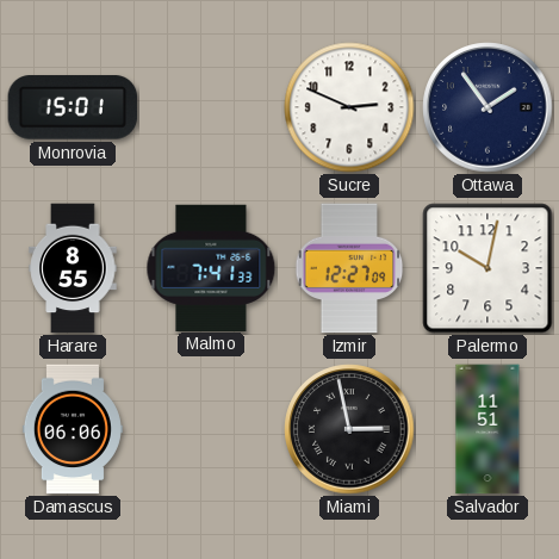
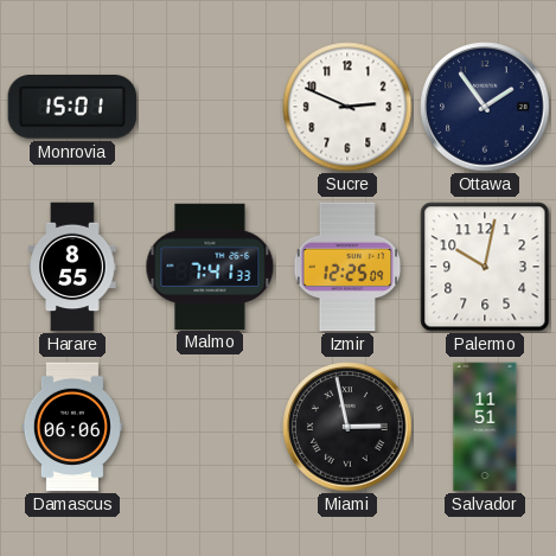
Izmir: 12:27 -> 12:25
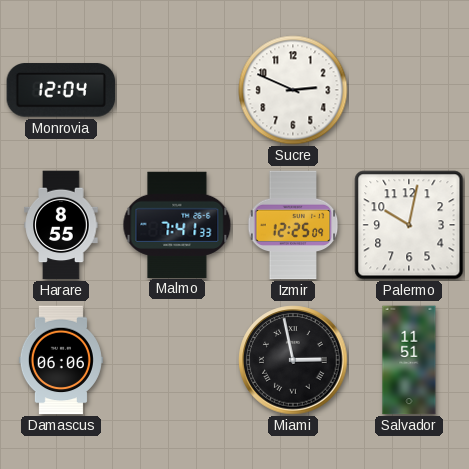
Monrovia: 15:01 -> 12:04
Ottawa: 1:54 -> none
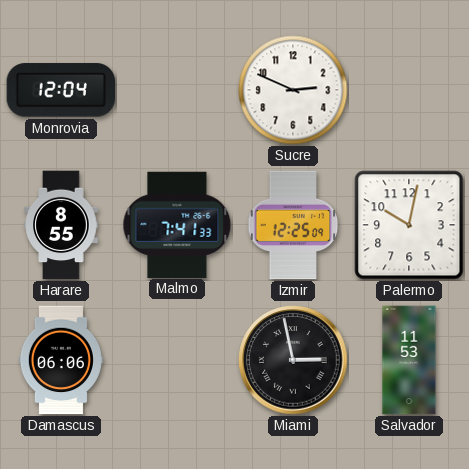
Salvador: 11:51 -> 11:53
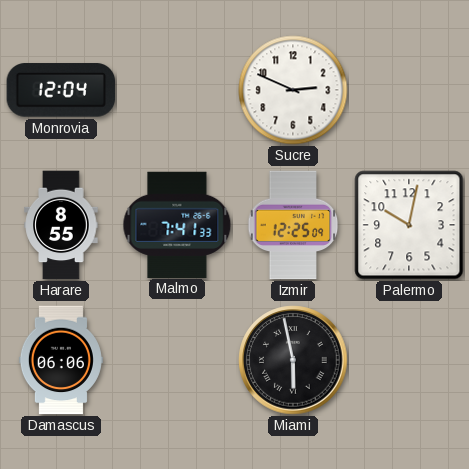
Miami: 2:58 -> 5:58
Salvador: 11:53 -> none
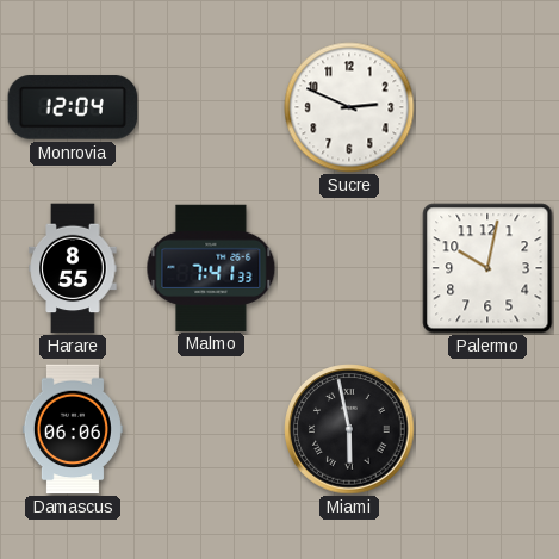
Izmir: 12:25 -> none
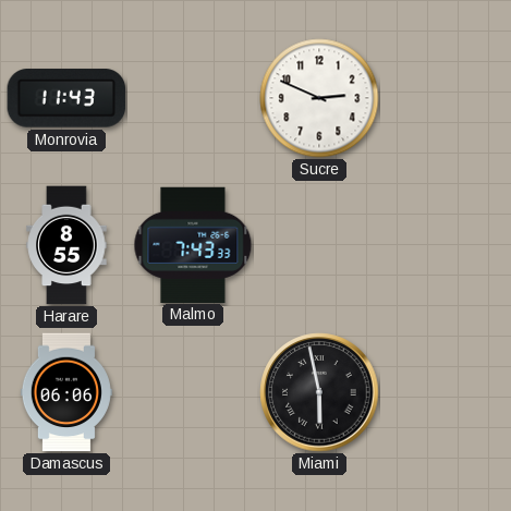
Monrovia: 12:04 -> 11:43
Malmo: 7:41 -> 7:43
Palermo: 10:02 -> none
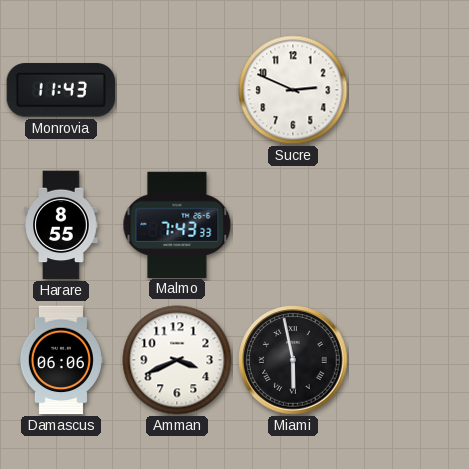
Amman: none -> 3:41
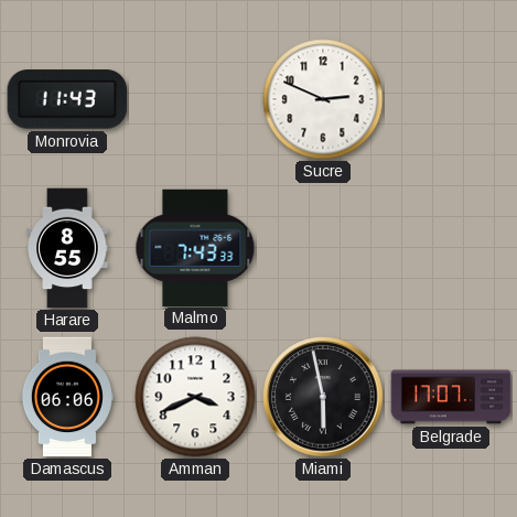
Belgrade: none -> 17:07
